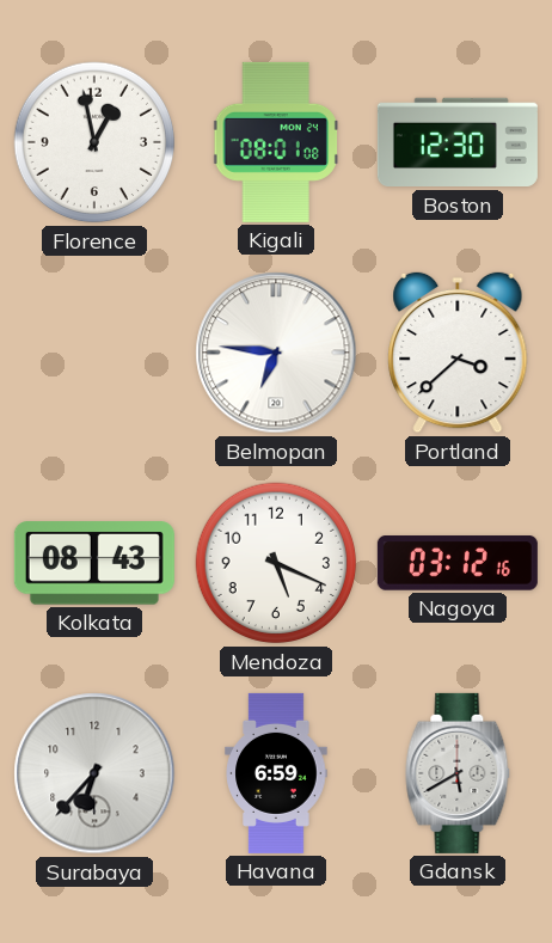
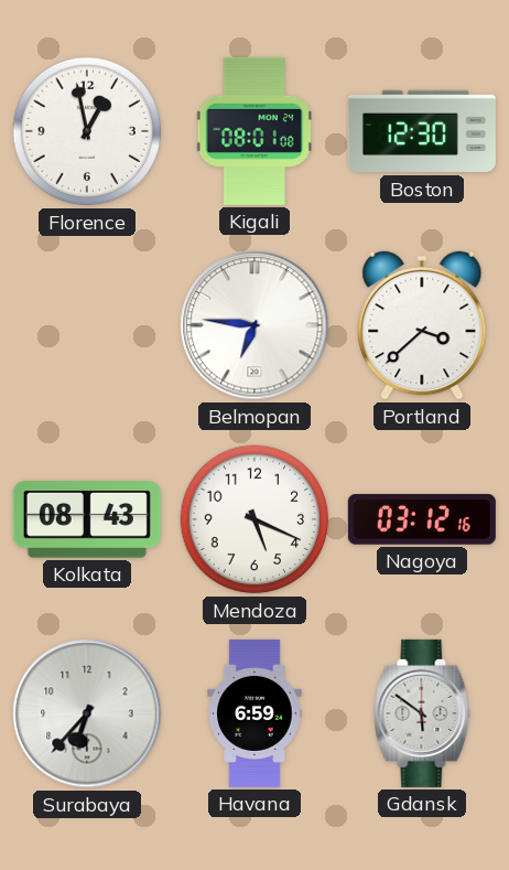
Gdansk: 5:40 -> 5:51
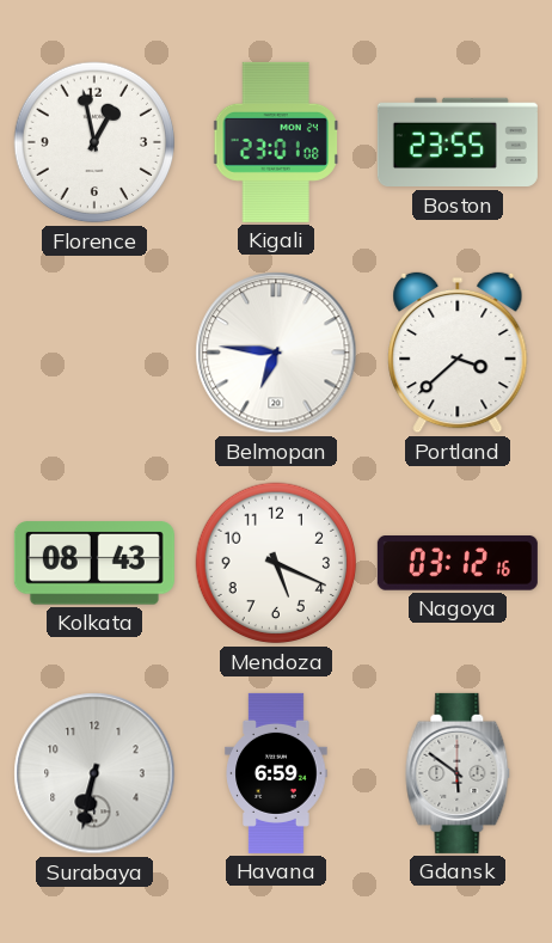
Kigali: 08:01 -> 23:01
Boston: 12:30 -> 23:55
Surabaya: 6:37 -> 6:32
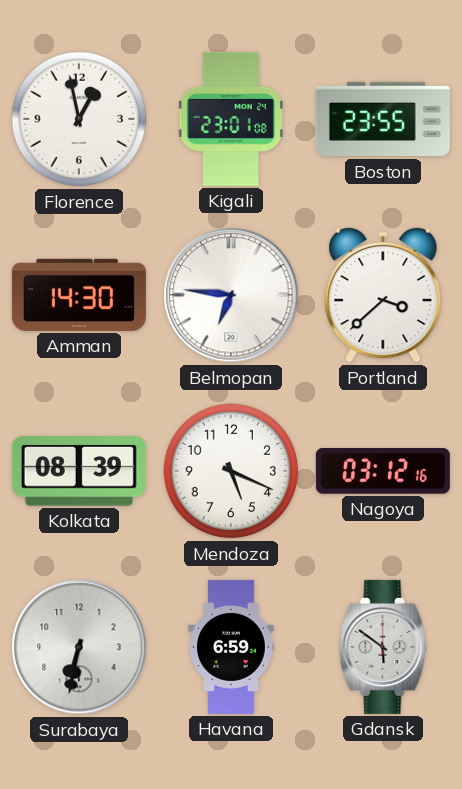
Amman: none -> 14:30
Kolkata: 08:43 -> 08:39
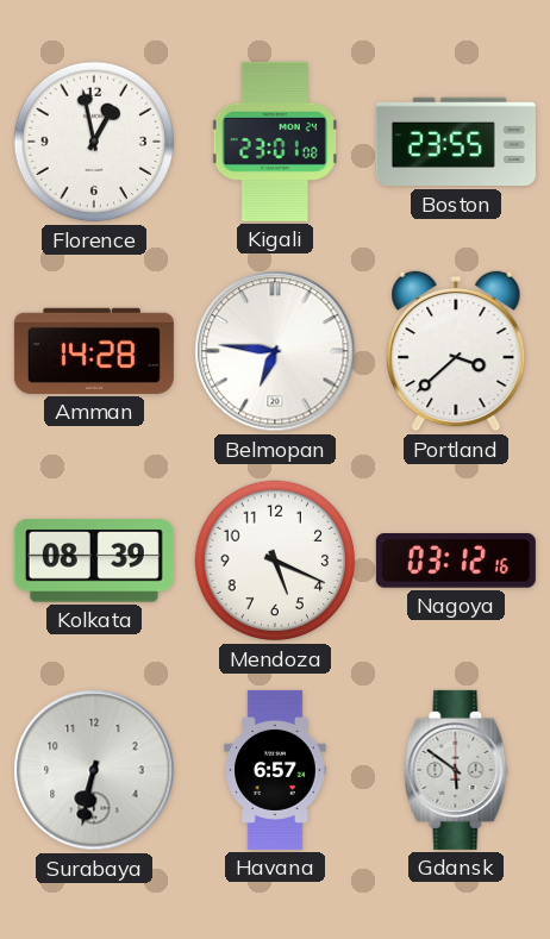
Amman: 14:30 -> 14:28
Havana: 6:59 -> 6:57
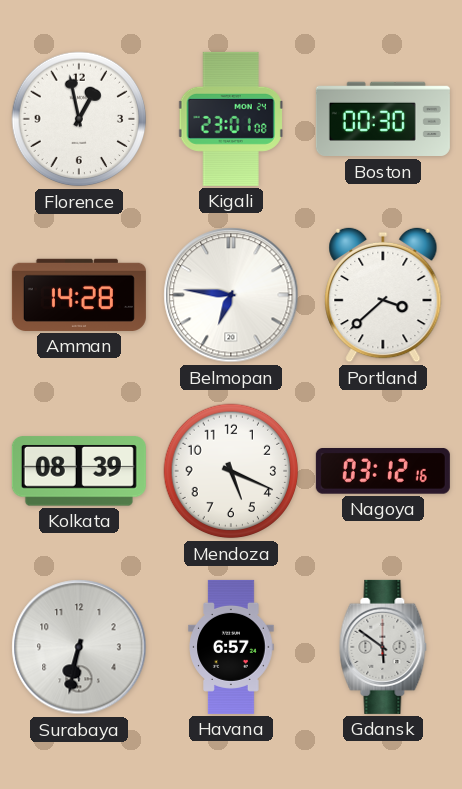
Boston: 23:55 -> 00:30
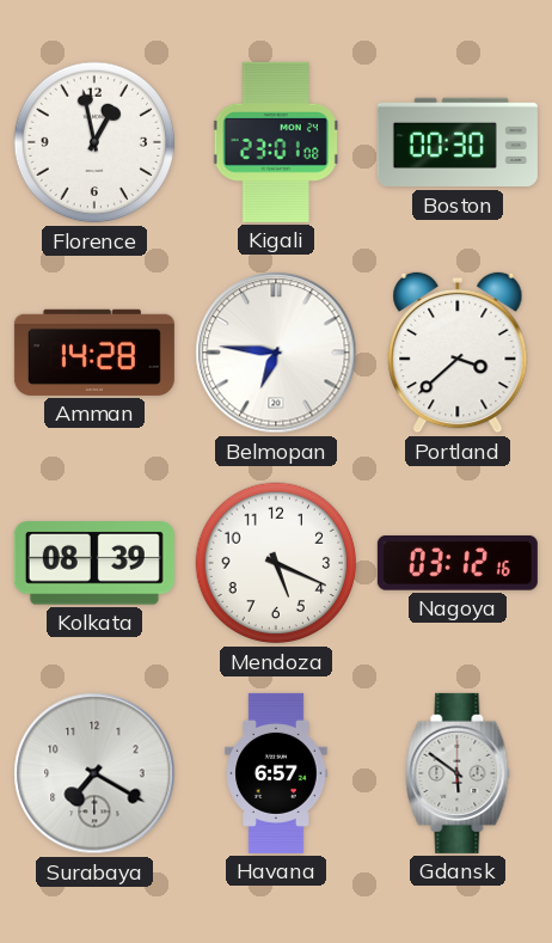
Surabaya: 6:32 -> 7:20
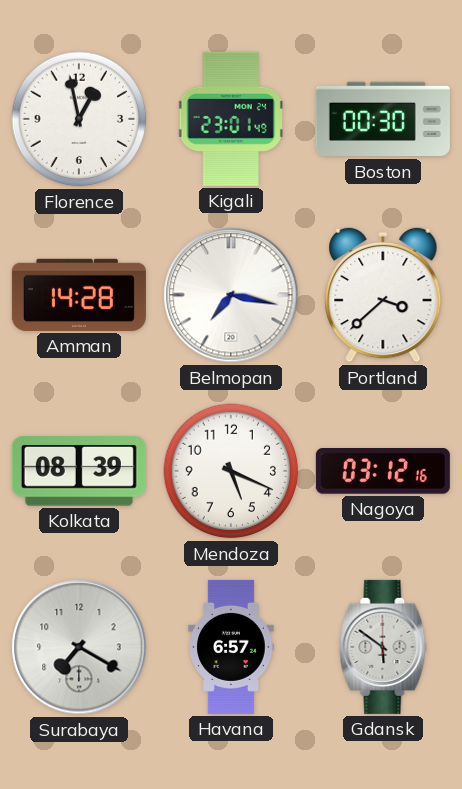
Kigali: 23:01:08 -> 23:01:49
Belmopan: 6:46 -> 7:17
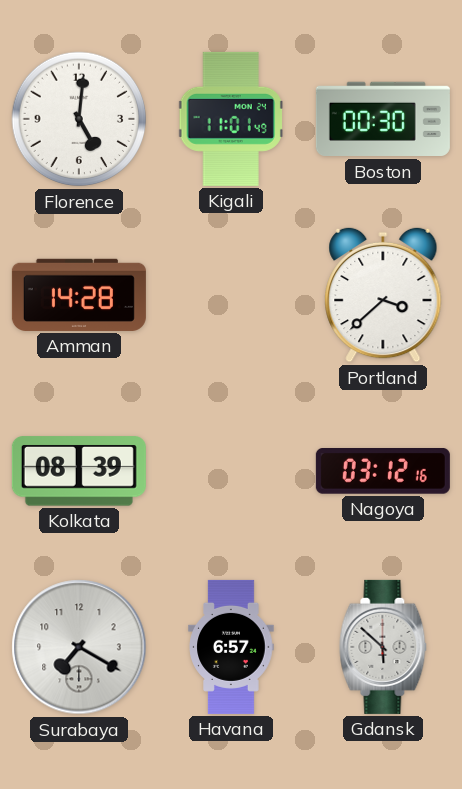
Florence: 12:58 -> 5:01
Kigali: 23:01 -> 11:01
Belmopan: 7:17 -> none
Mendoza: 5:19 -> none
Gdansk: 5:51 -> 5:52
